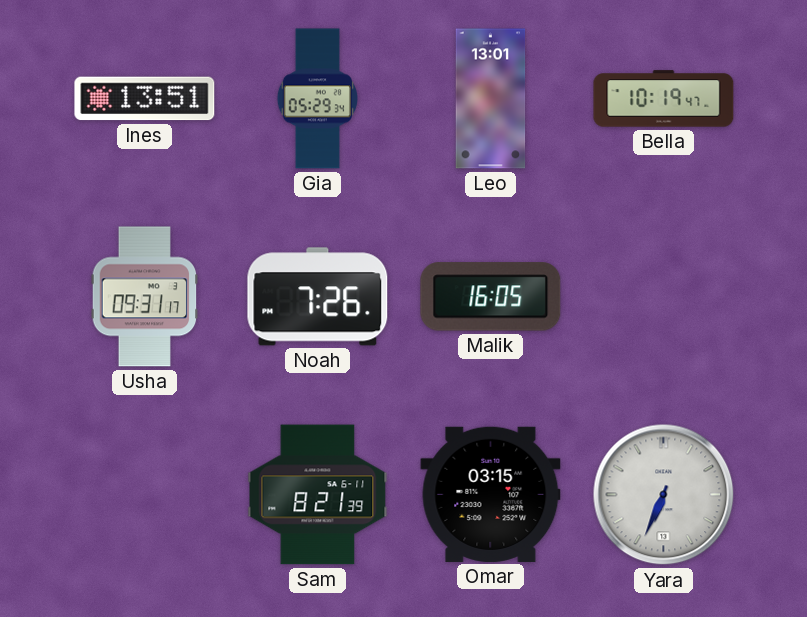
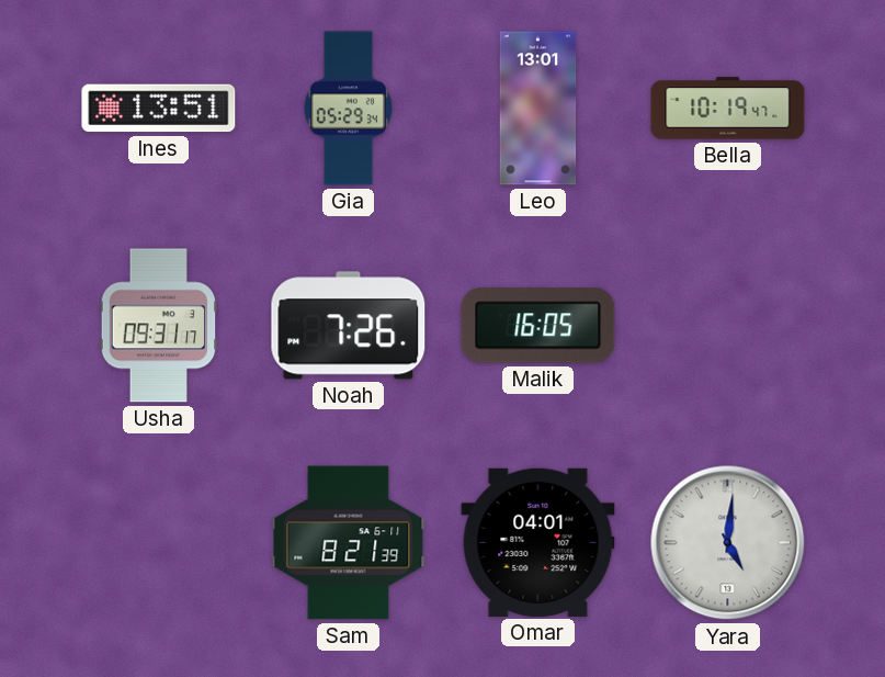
Omar: 03:15 -> 04:01
Yara: 6:34 -> 5:01
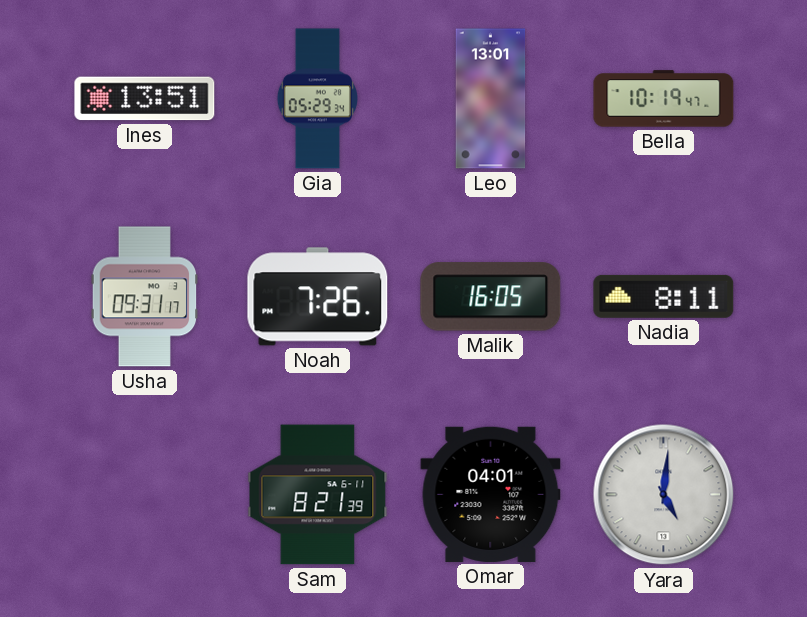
Nadia: none -> 8:11
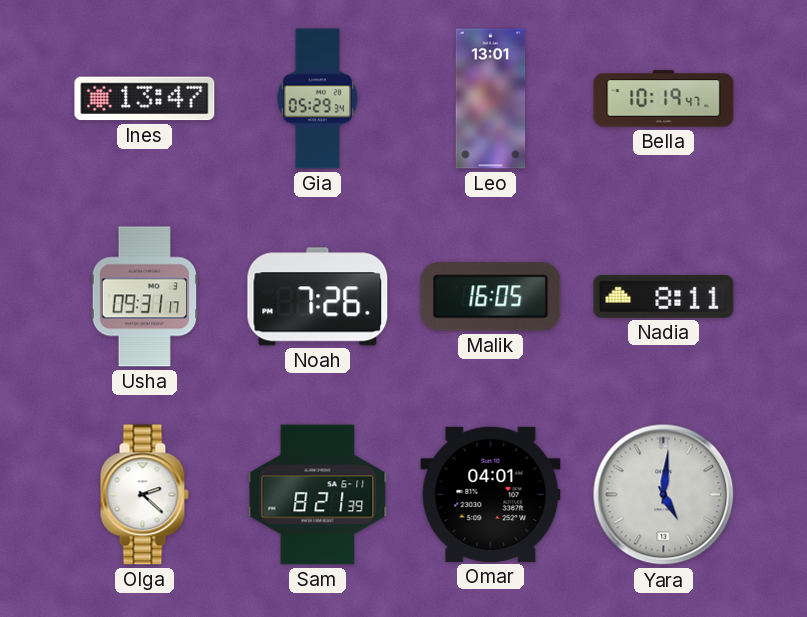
Ines: 13:51 -> 13:47
Olga: none -> 2:22
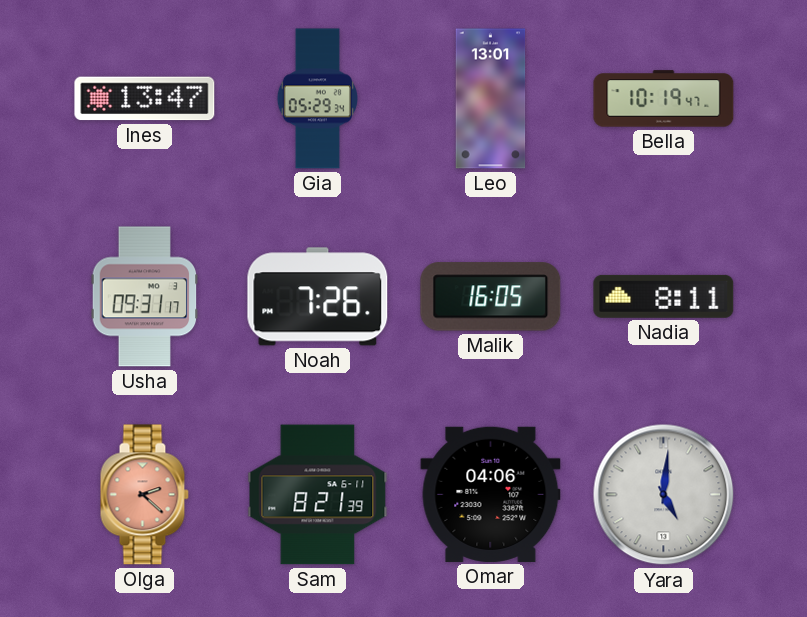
Olga dial: white -> salmon
Omar: 04:01 -> 04:06
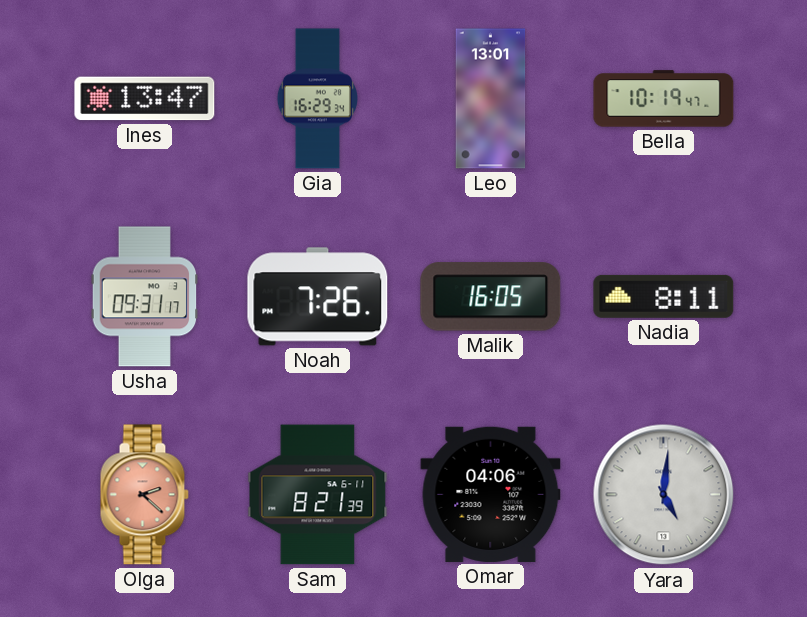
Gia: 05:29 -> 16:29
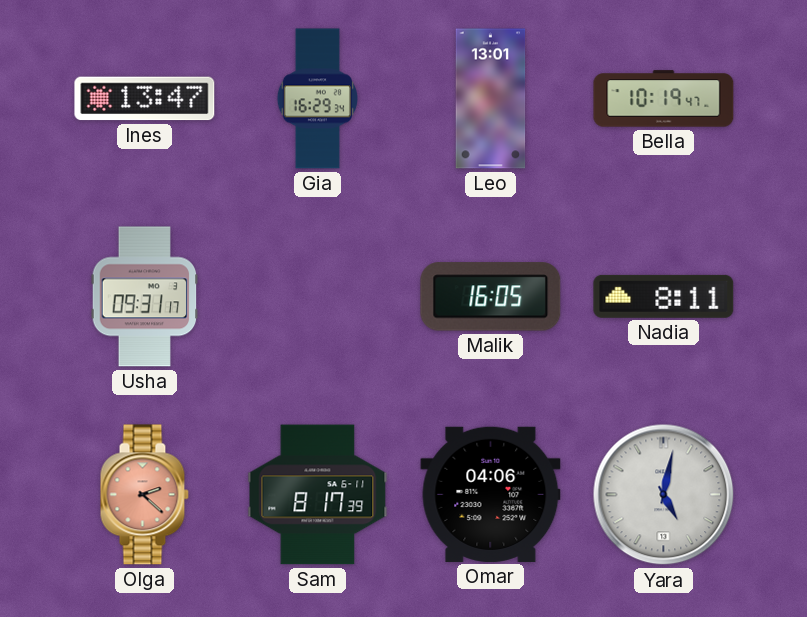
Noah: 7:26 -> none
Sam: 8:21 -> 8:17
Yara: 5:01 -> 5:02
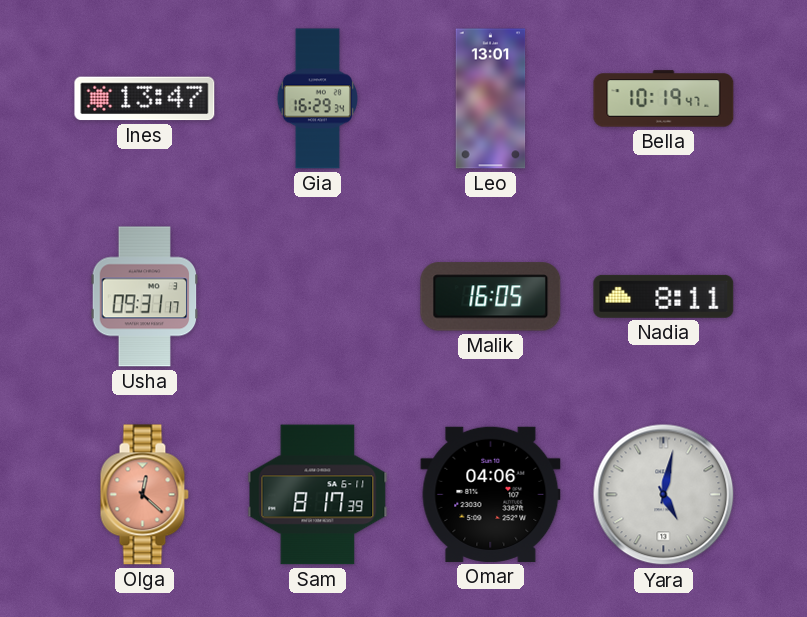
Olga: 2:22 -> 12:22
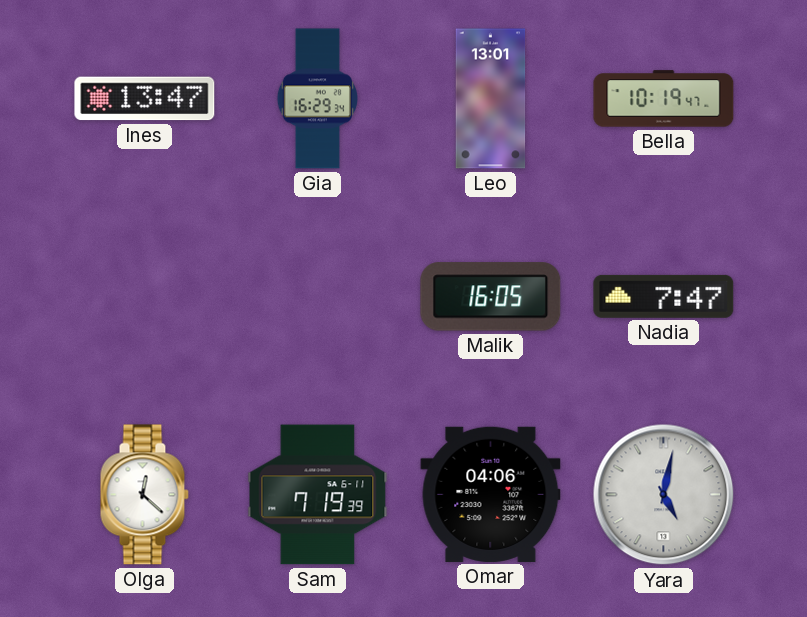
Usha: 09:31 -> none
Nadia: 8:11 -> 7:47
Olga dial: salmon -> white
Sam: 8:17 -> 7:19
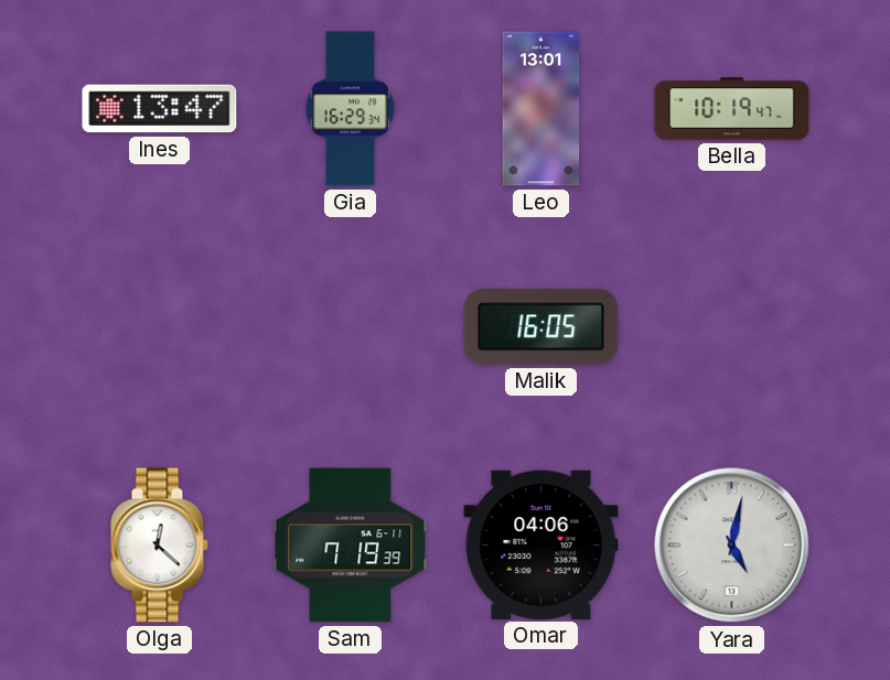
Nadia: 7:47 -> none
